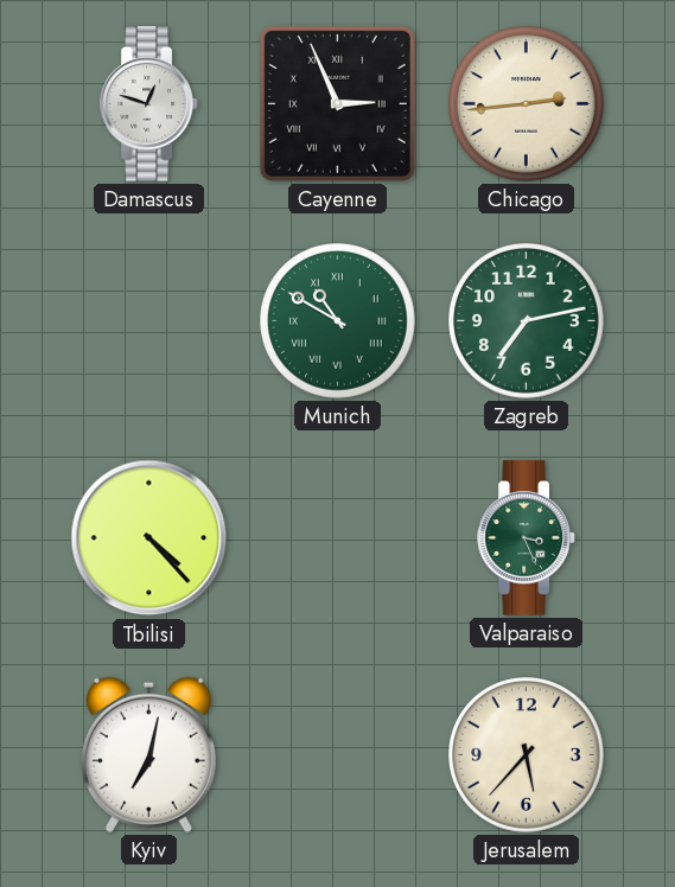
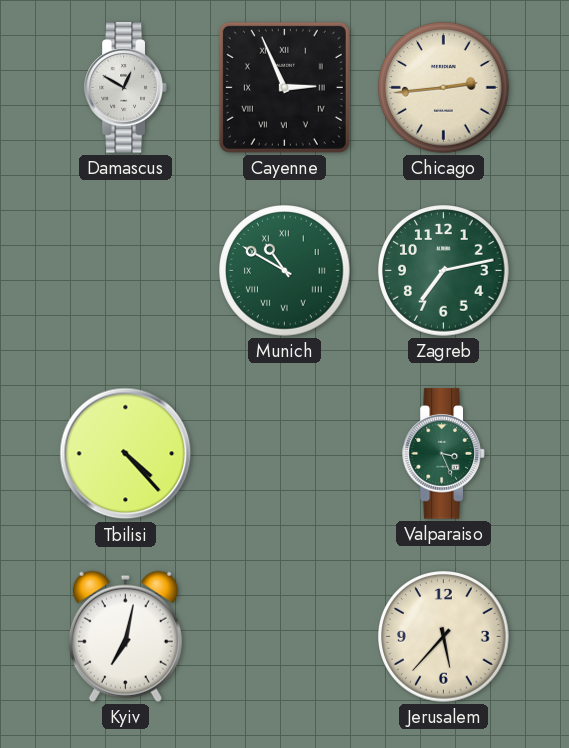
Damascus: 12:48 -> 12:50
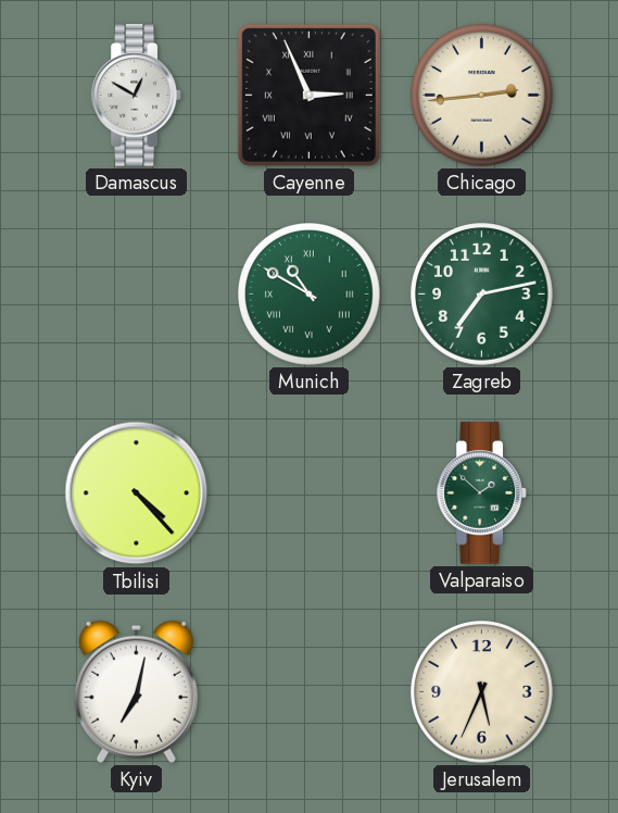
Valparaiso: 3:26 -> 1:52
Jerusalem: 5:37 -> 5:34
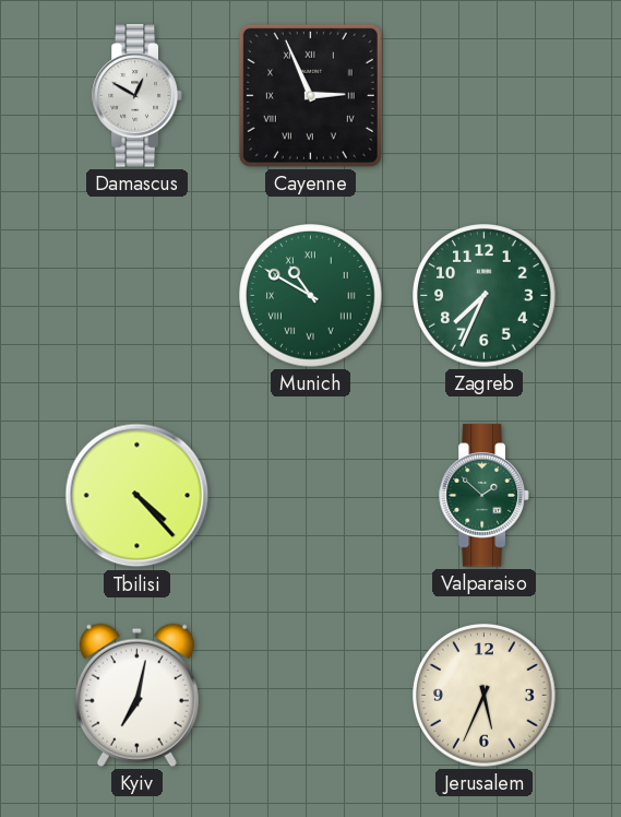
Chicago: 2:44 -> none
Zagreb: 7:13 -> 7:34
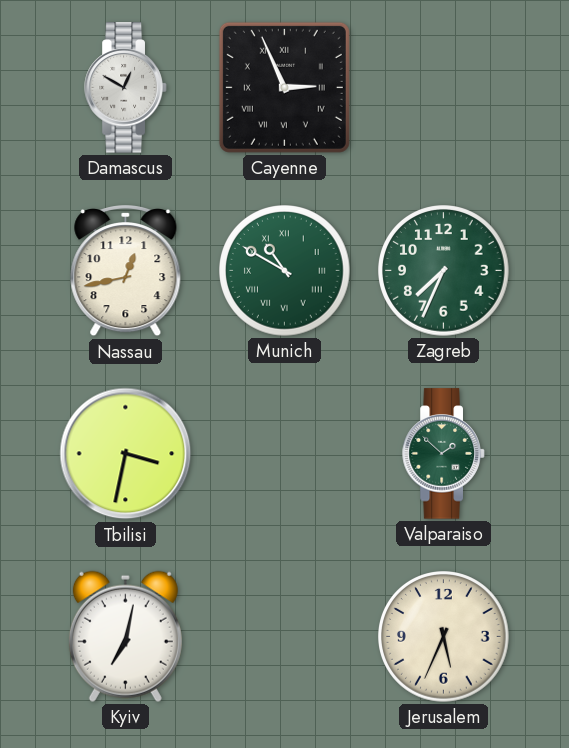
Nassau: none -> 12:43
Tbilisi: 4:23 -> 3:32
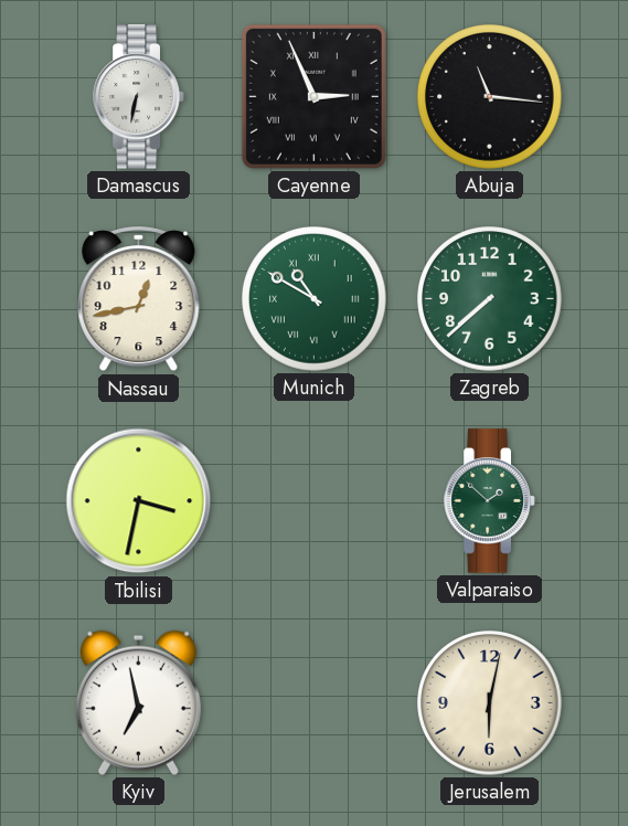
Damascus: 12:50 -> 6:32
Abuja: none -> 11:16
Zagreb: 7:34 -> 7:38
Kyiv: 7:02 -> 6:58
Jerusalem: 5:34 -> 6:02
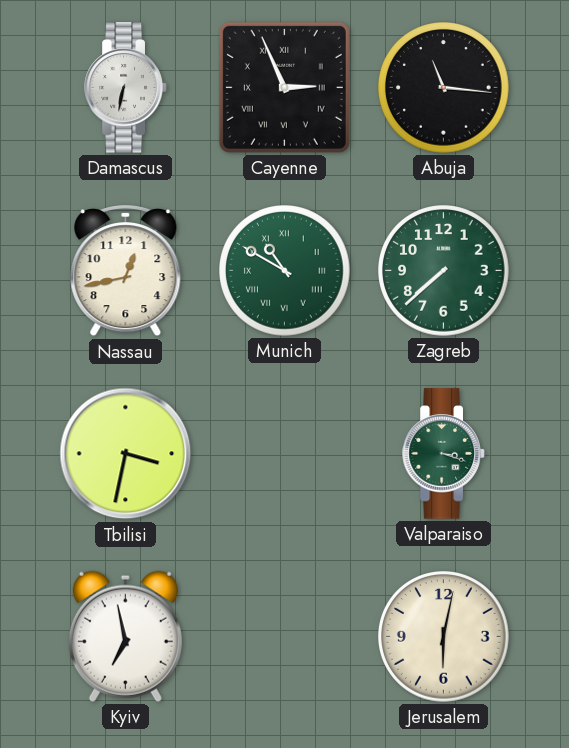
Valparaiso: 1:52 -> 3:18
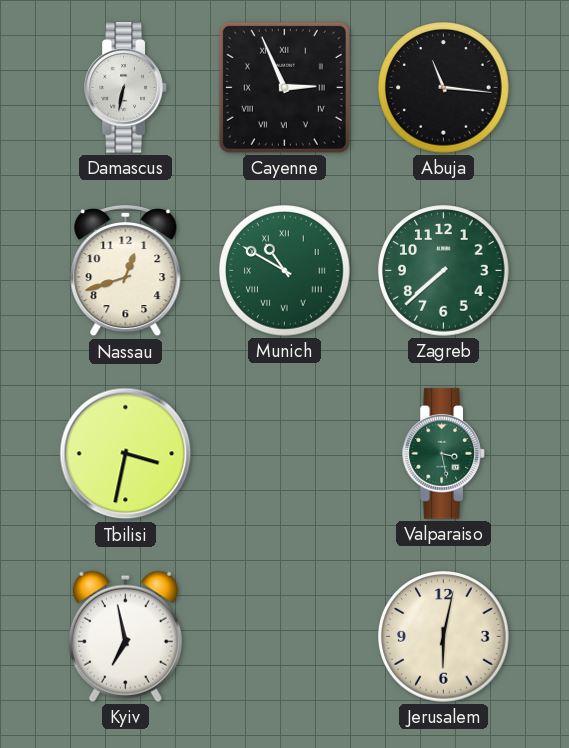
Nassau: 12:43 -> 12:42
Valparaiso: 3:18 -> 3:28
